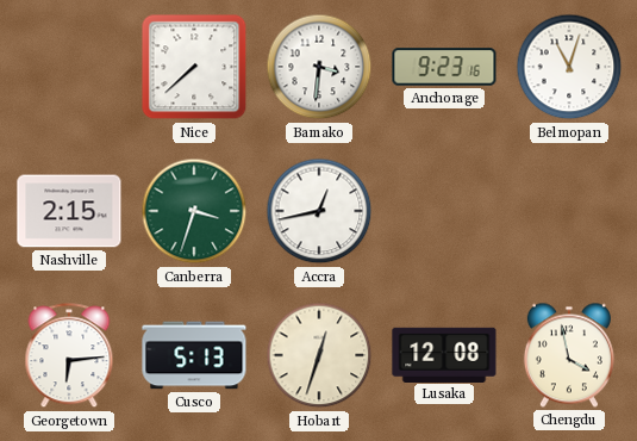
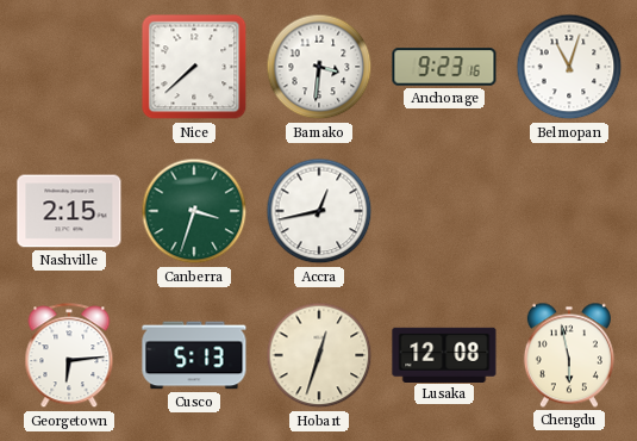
Chengdu: 3:58 -> 5:58
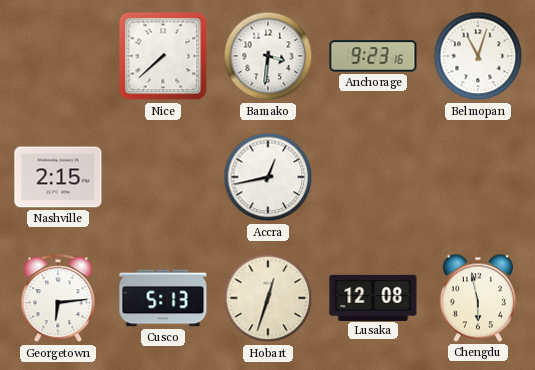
Canberra: 3:33 -> none
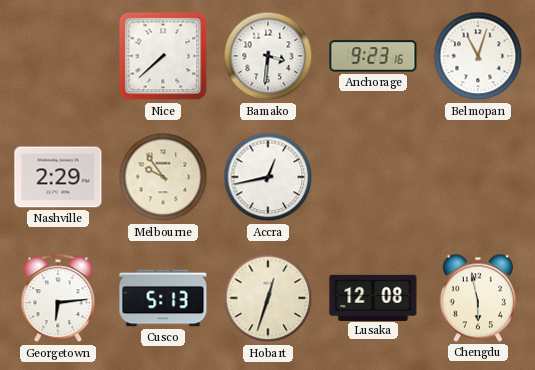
Nashville: 2:15 -> 2:29
Melbourne: none -> 9:54
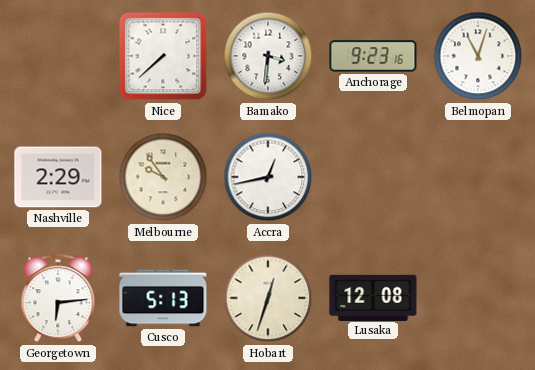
Chengdu: 5:58 -> none
